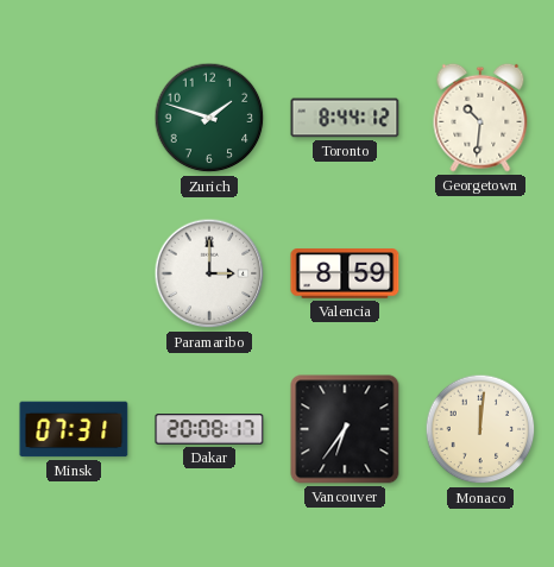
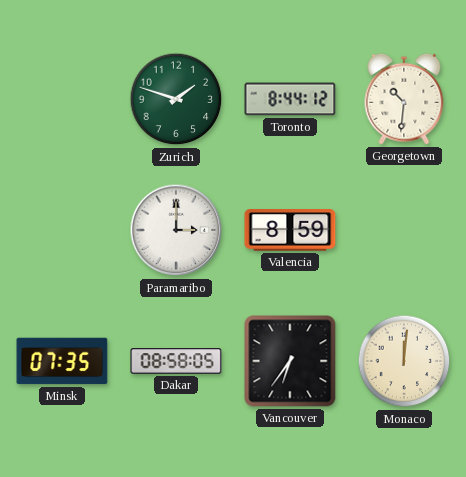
Minsk: 07:31 -> 07:35
Dakar: 20:08 -> 08:58
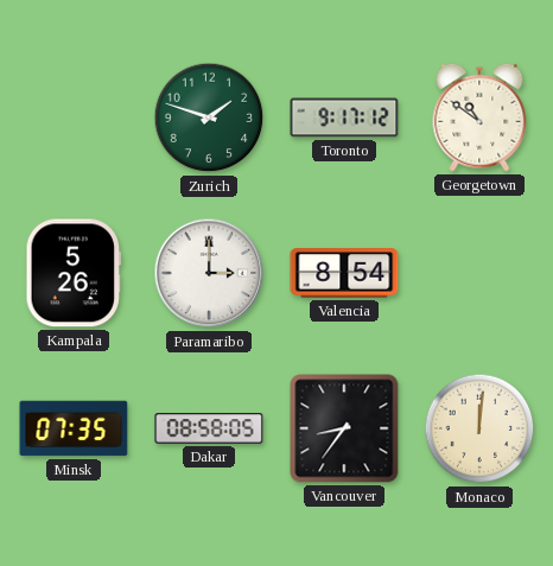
Toronto: 8:44 -> 9:17
Georgetown: 10:31 -> 10:51
Kampala: none -> 5:26
Valencia: 8:59 -> 8:54
Vancouver: 6:36 -> 8:36
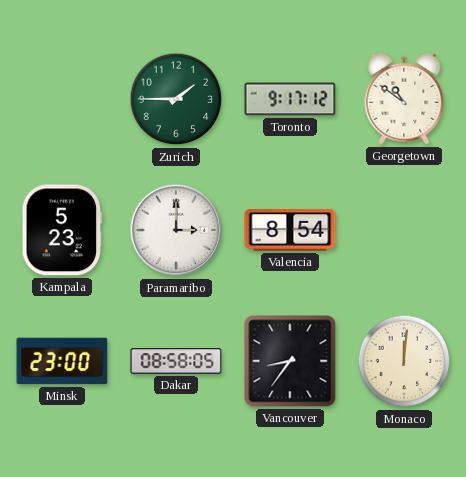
Zurich: 1:48 -> 1:45
Kampala: 5:26 -> 5:23
Minsk: 07:35 -> 23:00
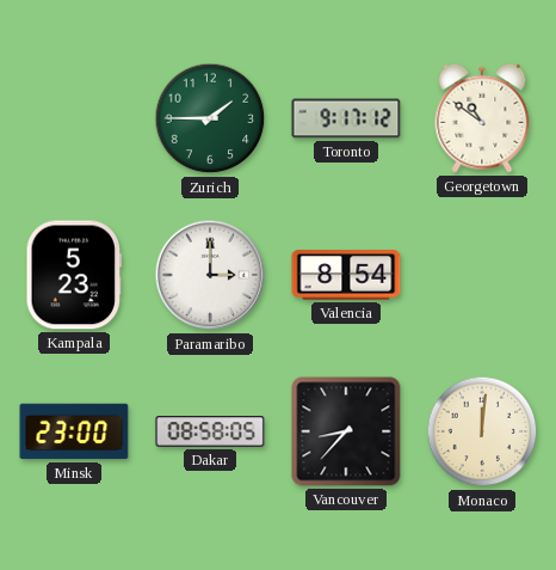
Vancouver: 8:36 -> 8:37
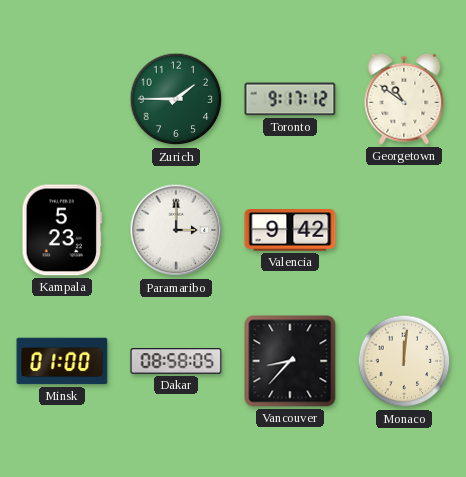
Valencia: 8:54 -> 9:42
Minsk: 23:00 -> 01:00
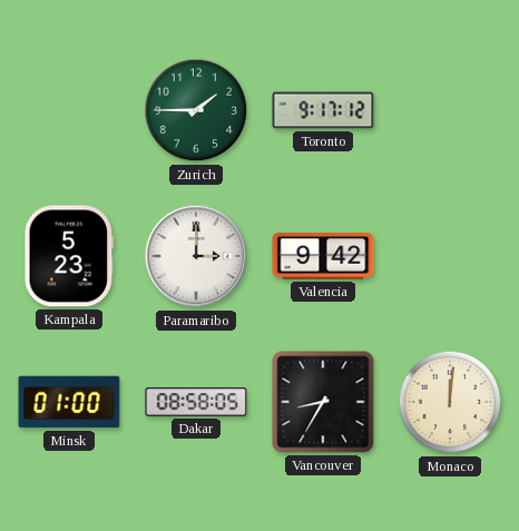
Georgetown: 10:51 -> none
Vancouver: 8:37 -> 8:35
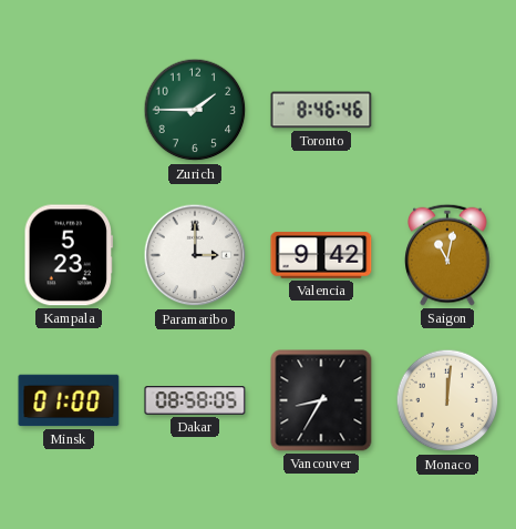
Toronto: 9:17 -> 8:46
Saigon: none -> 11:02
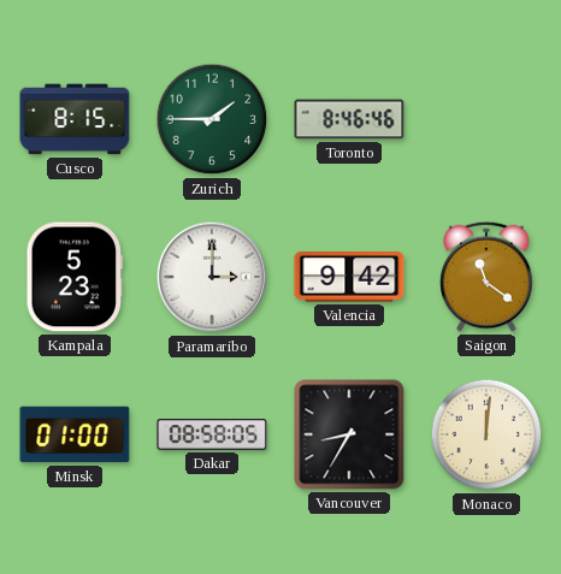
Cusco: none -> 8:15
Saigon: 11:02 -> 11:21
